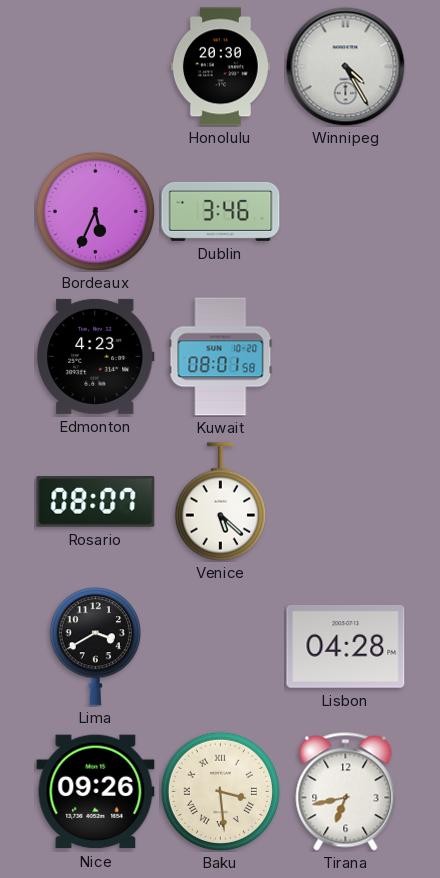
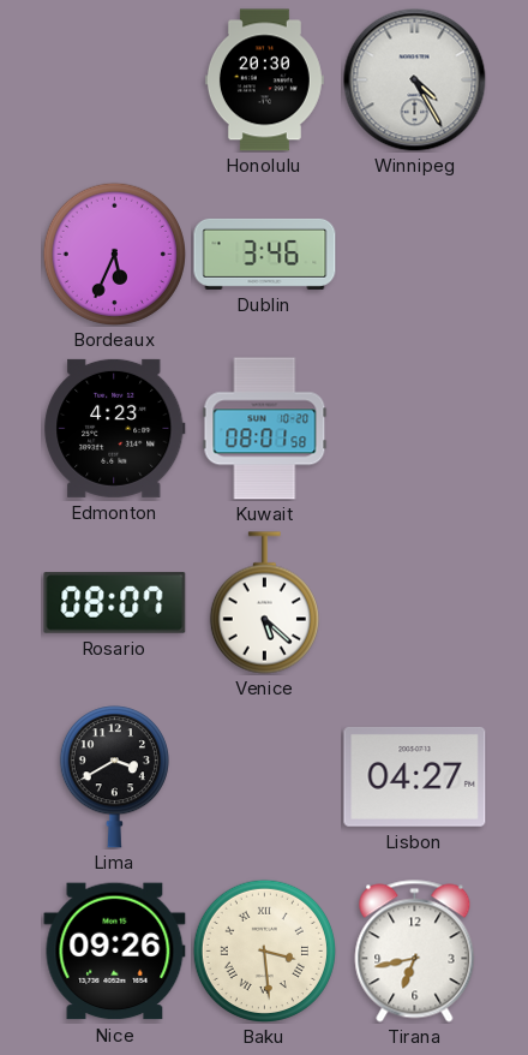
Lisbon: 04:28 -> 04:27
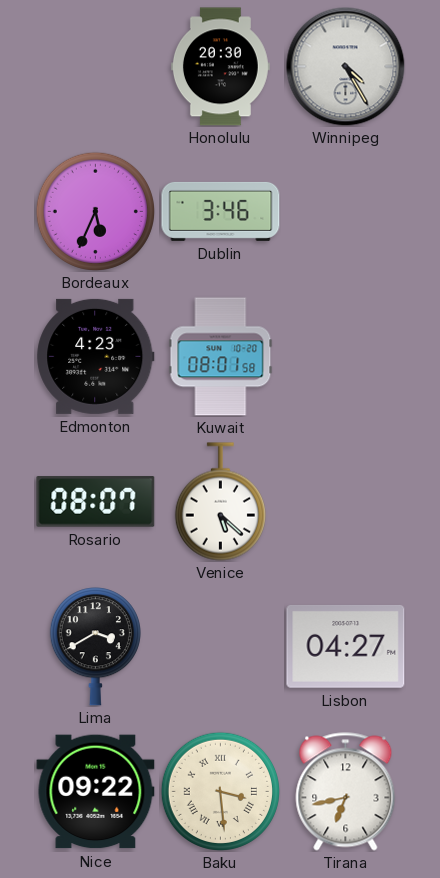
Nice: 09:26 -> 09:22
